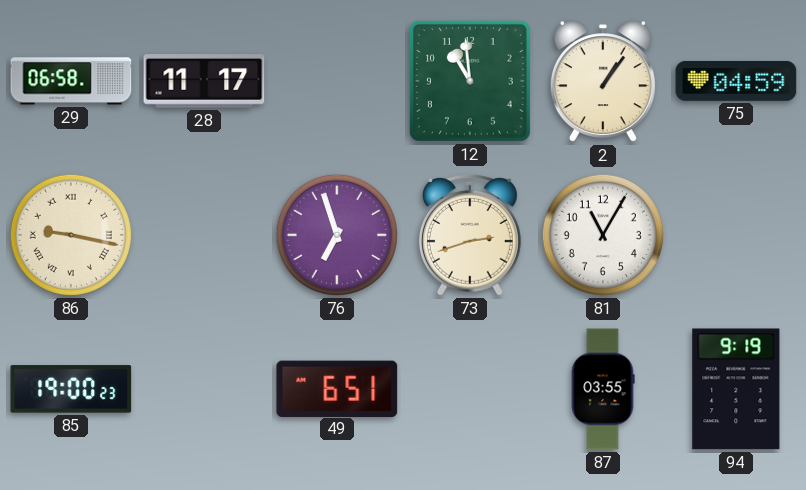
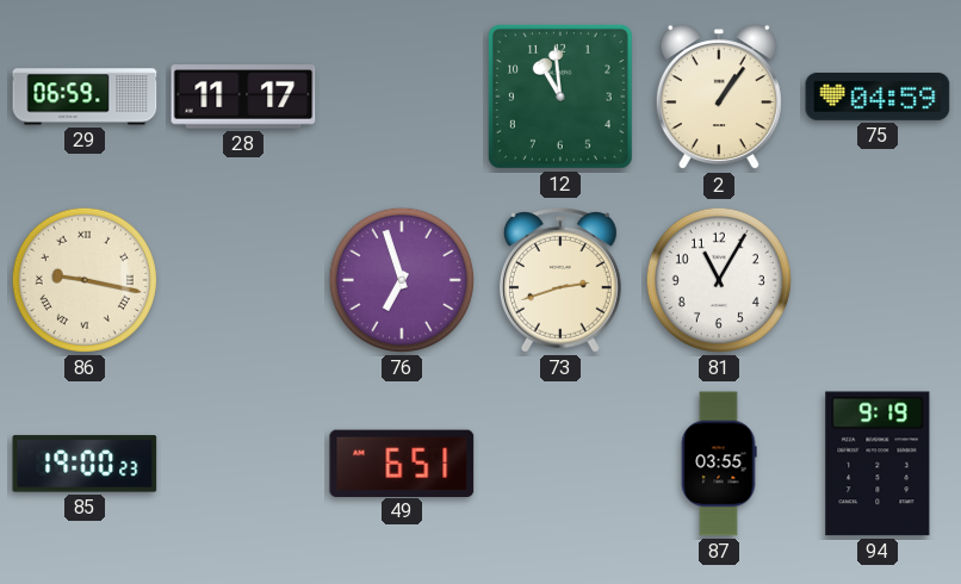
29: 06:58 -> 06:59
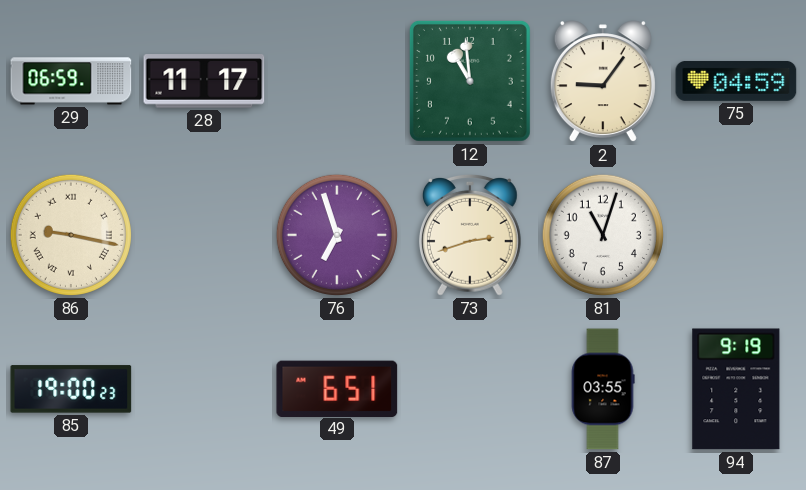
2: 1:06 -> 9:06
81: 11:05 -> 11:03
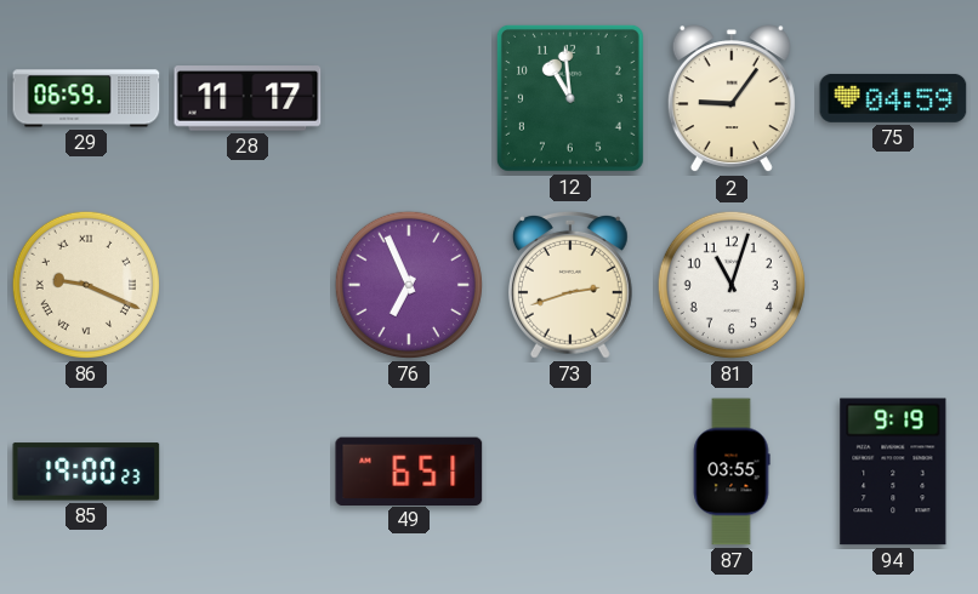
86: 9:17 -> 9:19
76: 6:57 -> 6:56
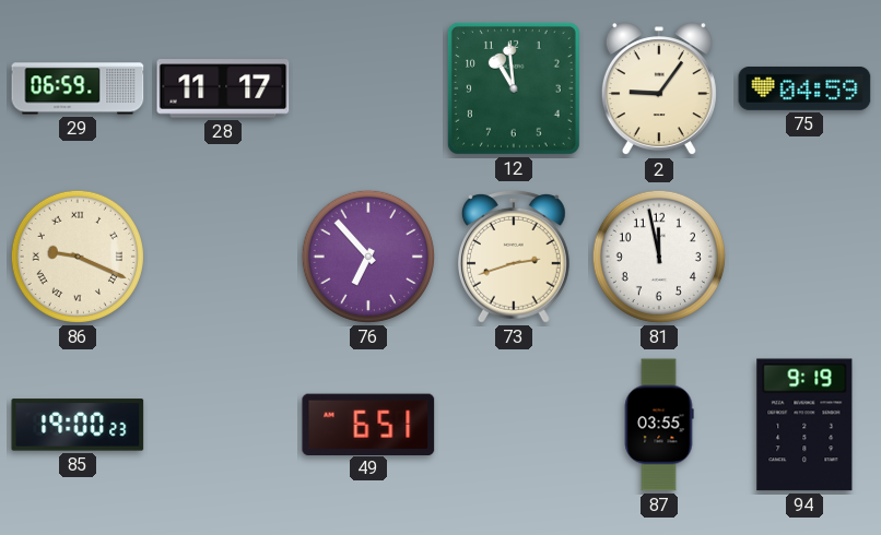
76: 6:56 -> 6:53
81: 11:03 -> 11:58
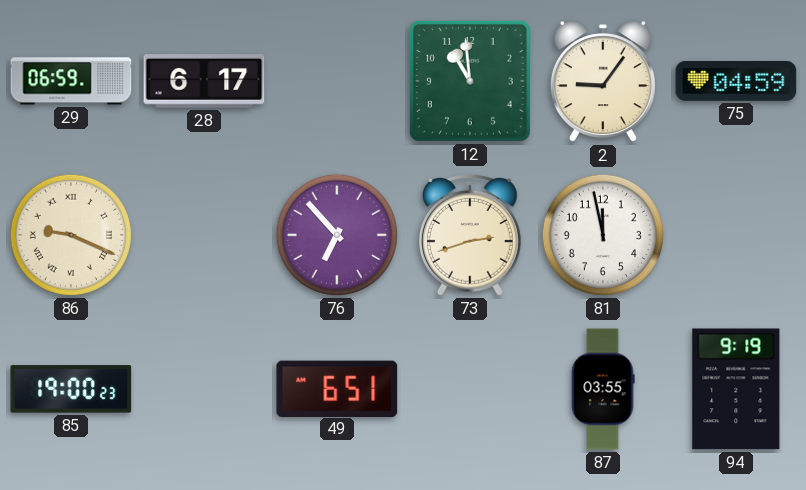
28: 11:17 -> 6:17
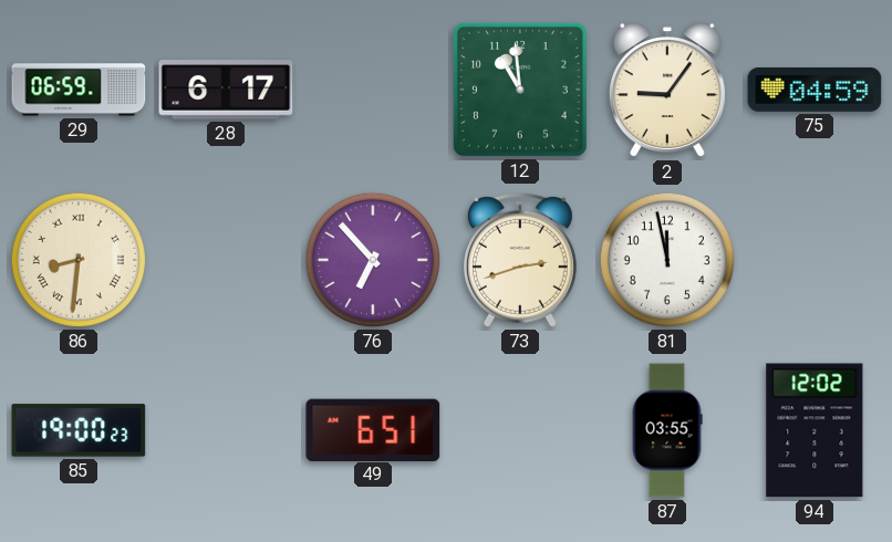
86: 9:19 -> 8:31
94: 9:19 -> 12:02
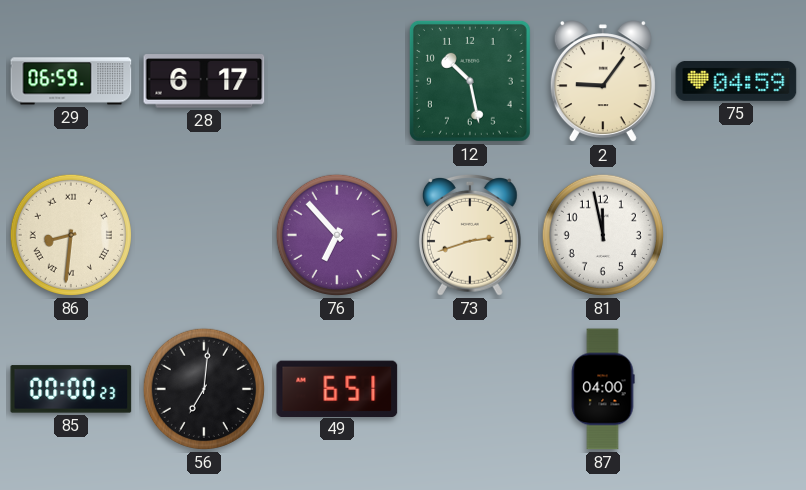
12: 10:59 -> 10:28
85: 19:00 -> 00:00
56: none -> 7:01
87: 03:55 -> 04:00
94: 12:02 -> none
